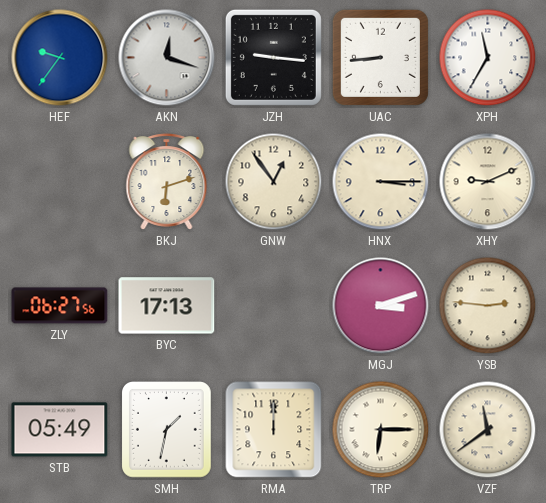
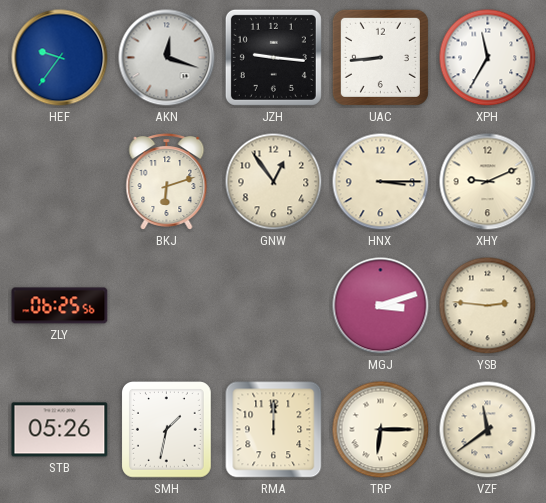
ZLY: 06:27 -> 06:25
BYC: 17:13 -> none
STB: 05:49 -> 05:26
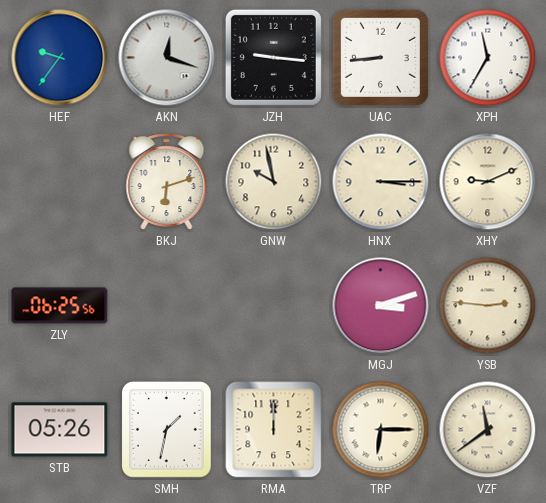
GNW: 12:54 -> 9:58
